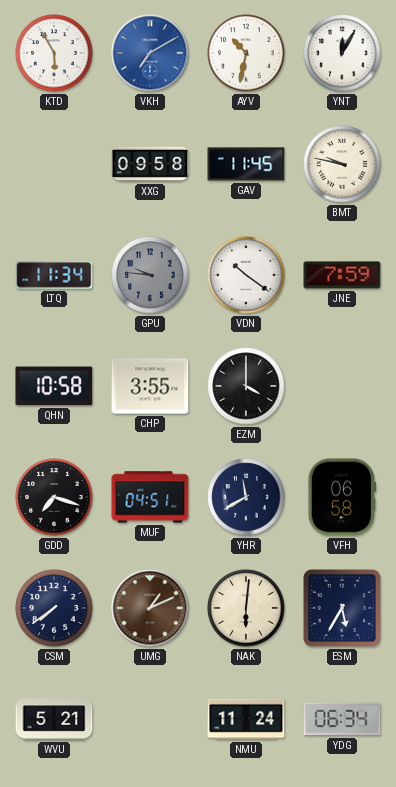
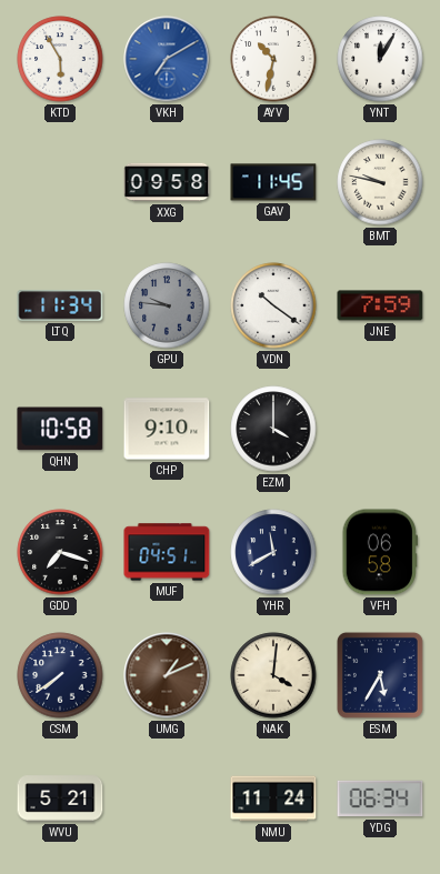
CHP: 3:55 -> 9:10
NAK: 6:01 -> 4:01
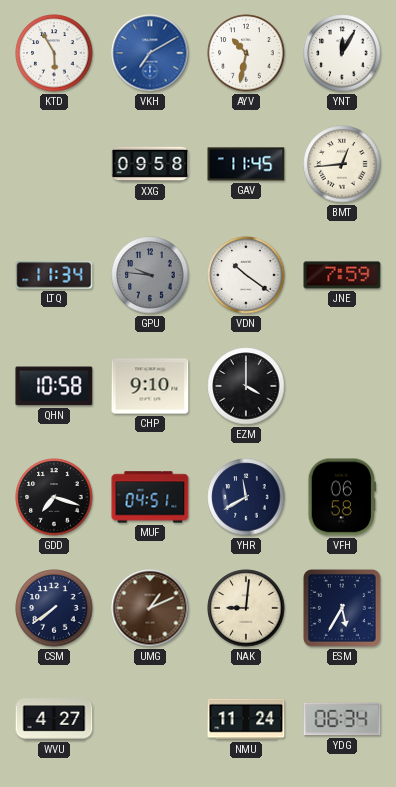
BMT: 9:47 -> 12:44
NAK: 4:01 -> 9:01
WVU: 5:21 -> 4:27
